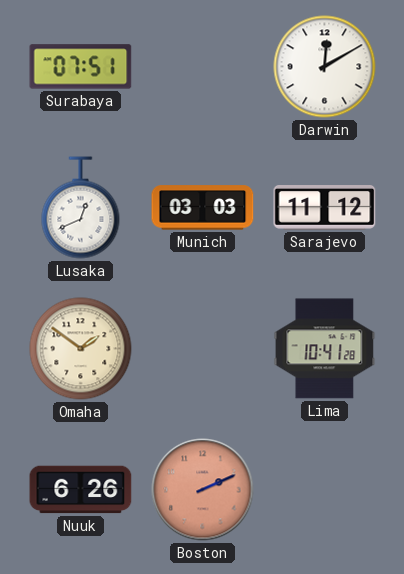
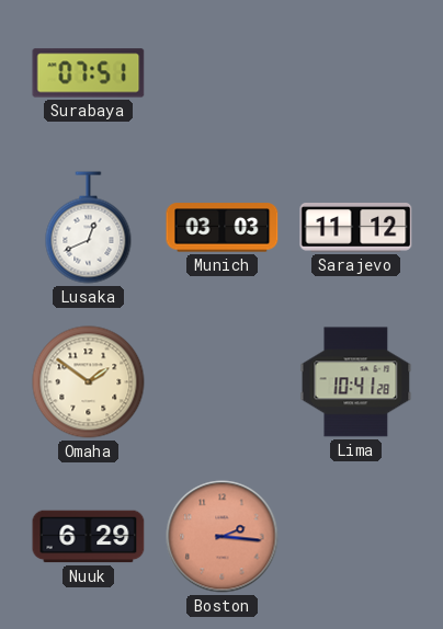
Darwin: 12:10 -> none
Nuuk: 6:26 -> 6:29
Boston: 2:11 -> 2:16
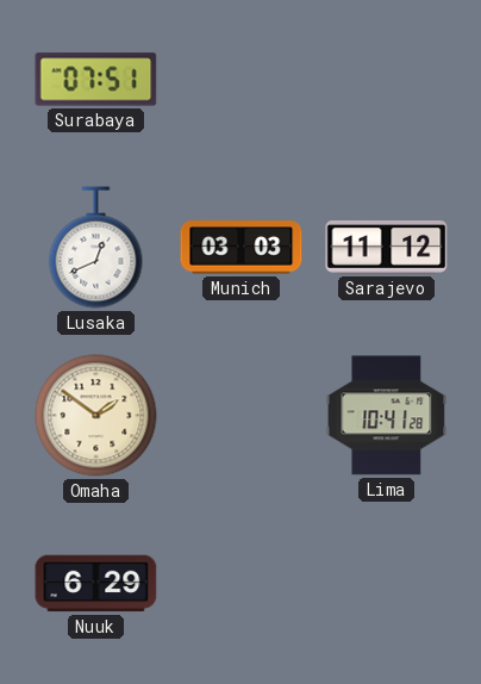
Boston: 2:16 -> none
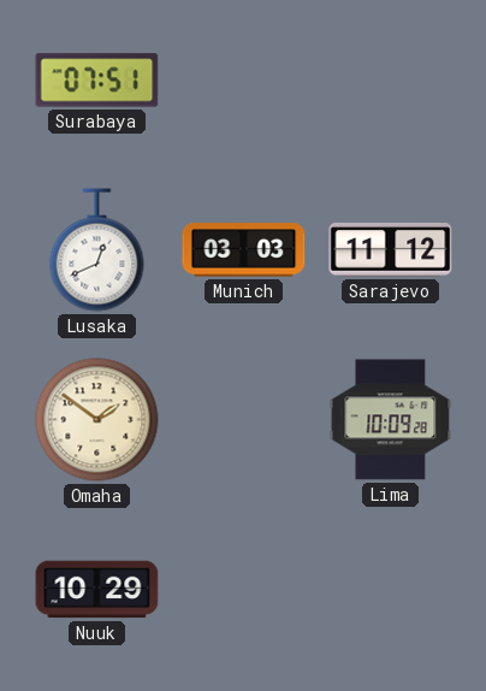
Lima: 10:41 -> 10:09
Nuuk: 6:29 -> 10:29
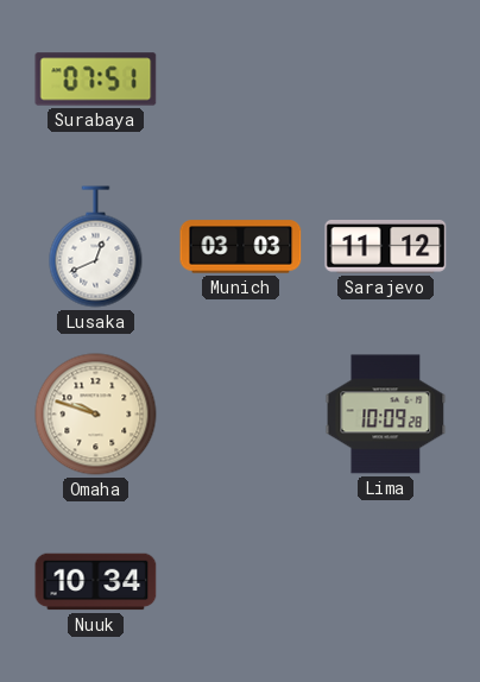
Omaha: 1:51 -> 9:48
Nuuk: 10:29 -> 10:34
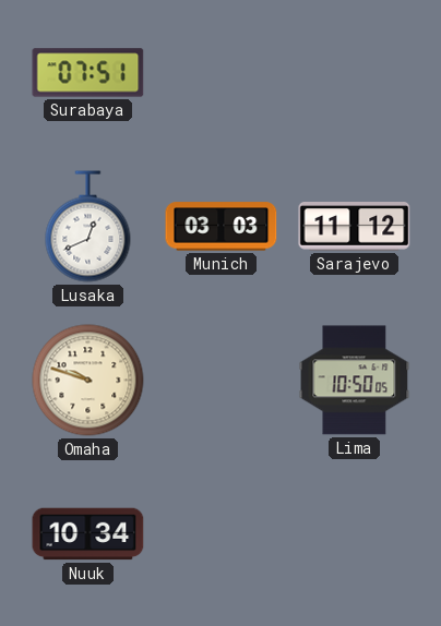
Lima: 10:09 -> 10:50
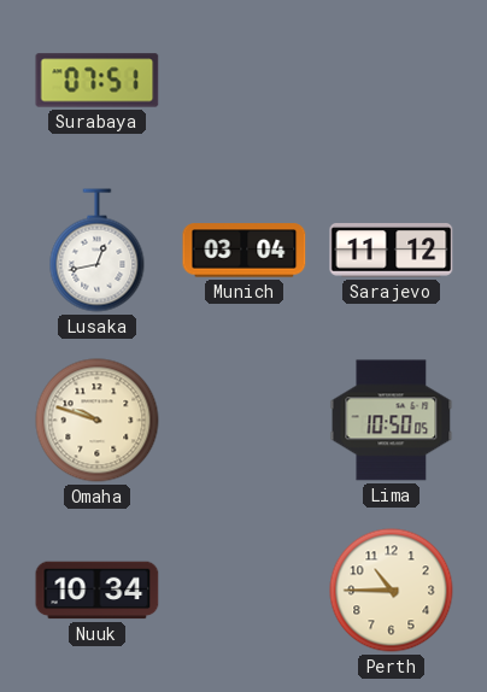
Lusaka: 12:41 -> 12:43
Munich: 03:03 -> 03:04
Perth: none -> 10:45
